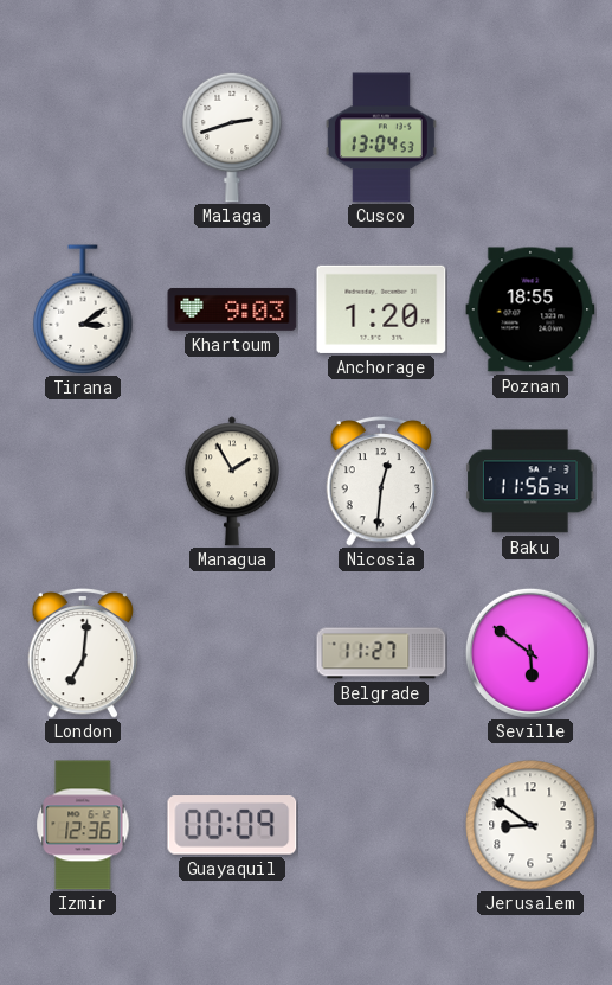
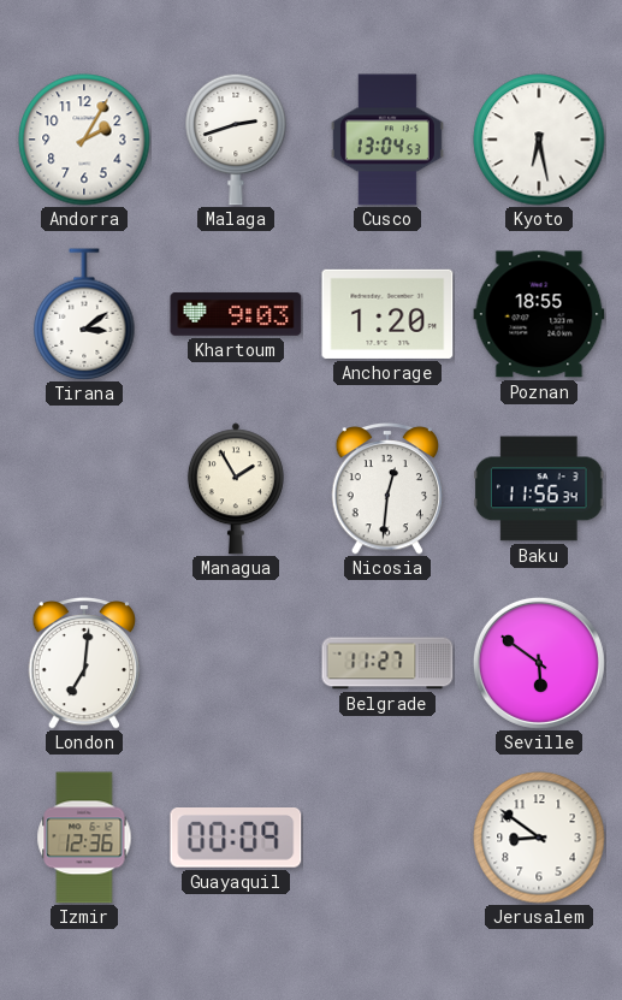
Andorra: none -> 2:05
Kyoto: none -> 6:28
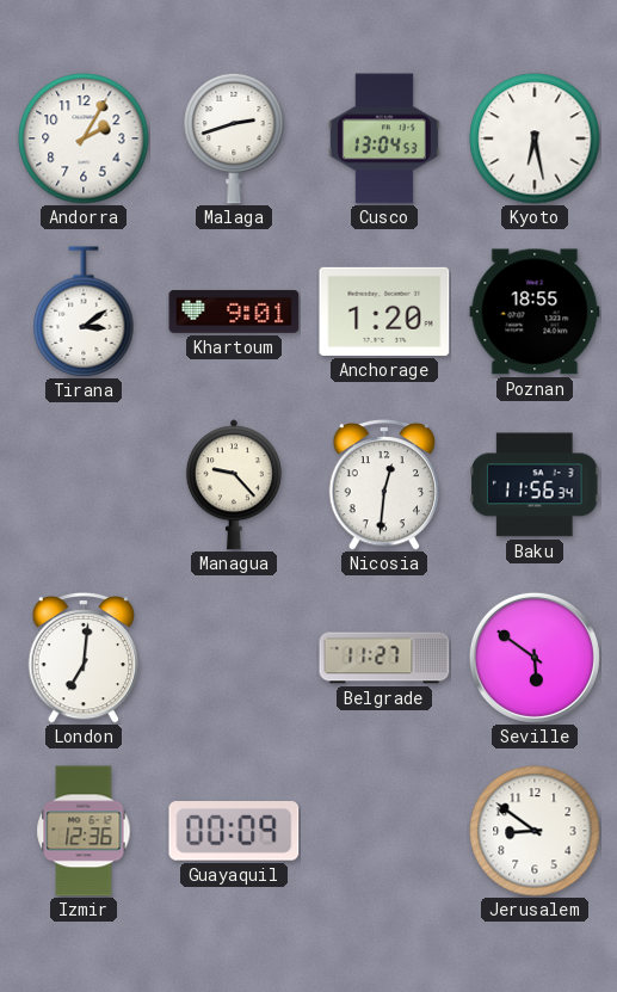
Khartoum: 9:03 -> 9:01
Managua: 1:55 -> 9:23
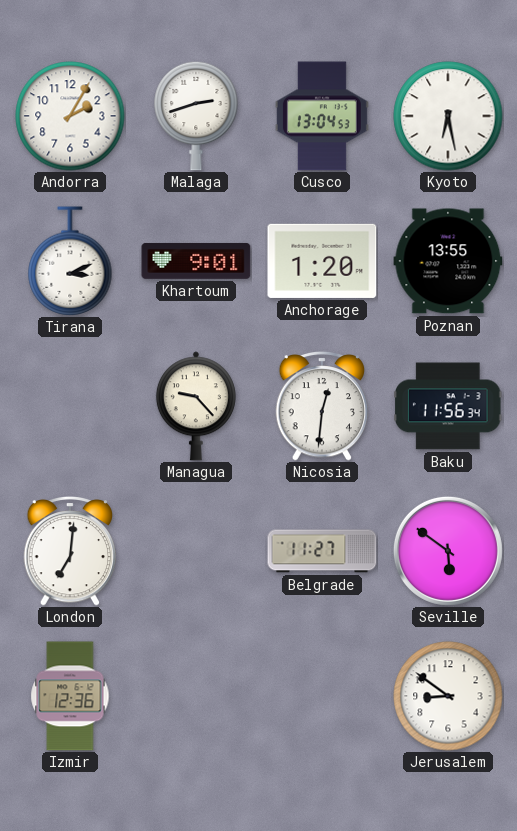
Tirana: 3:09 -> 3:11
Poznan: 18:55 -> 13:55
Guayaquil: 00:09 -> none
